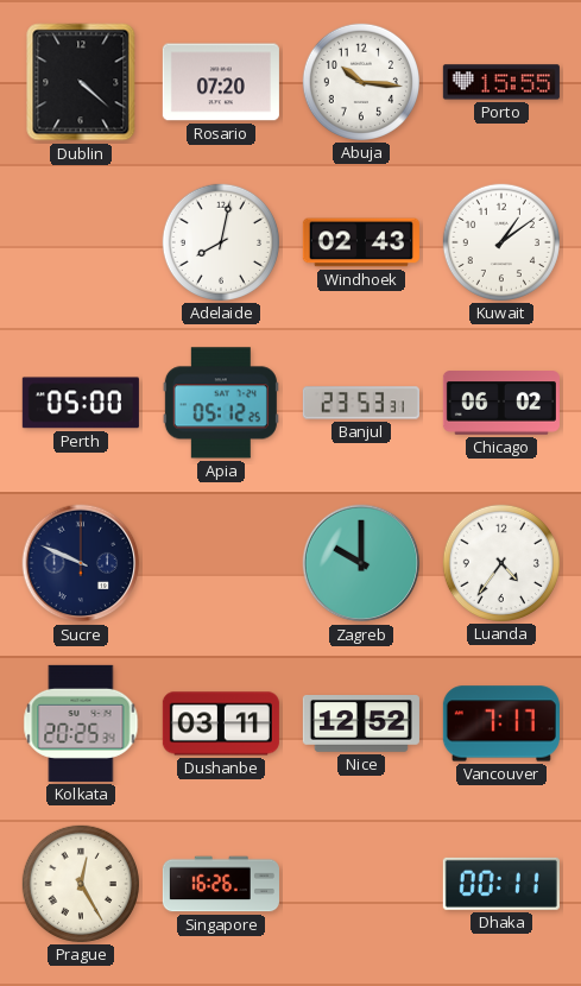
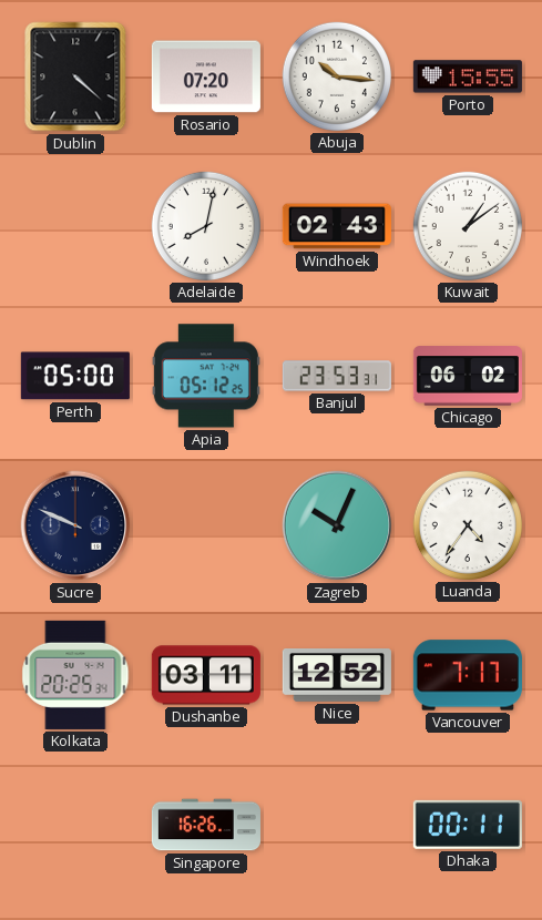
Zagreb: 10:00 -> 10:04
Prague: 12:25 -> none
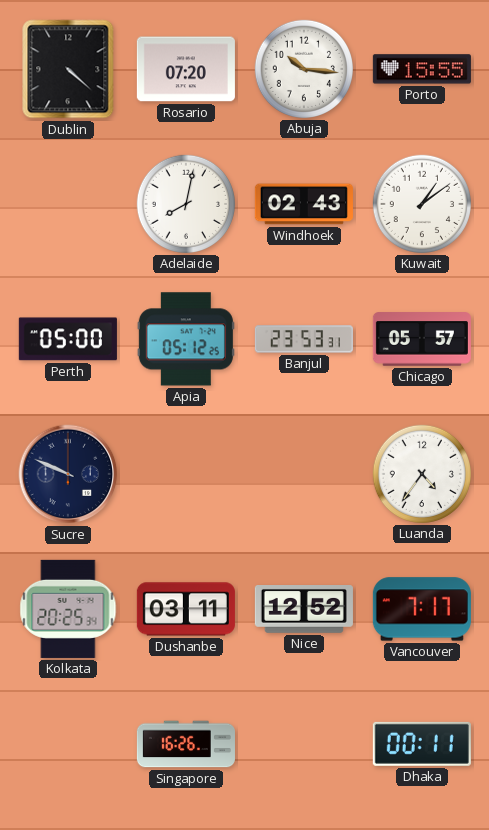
Chicago: 06:02 -> 05:57
Zagreb: 10:04 -> none
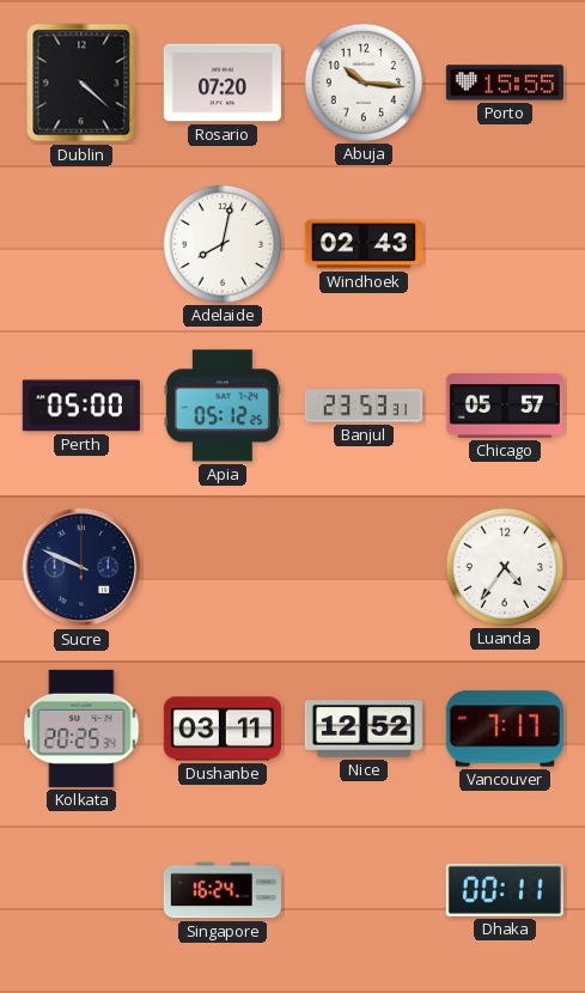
Kuwait: 1:09 -> none
Singapore: 16:26 -> 16:24
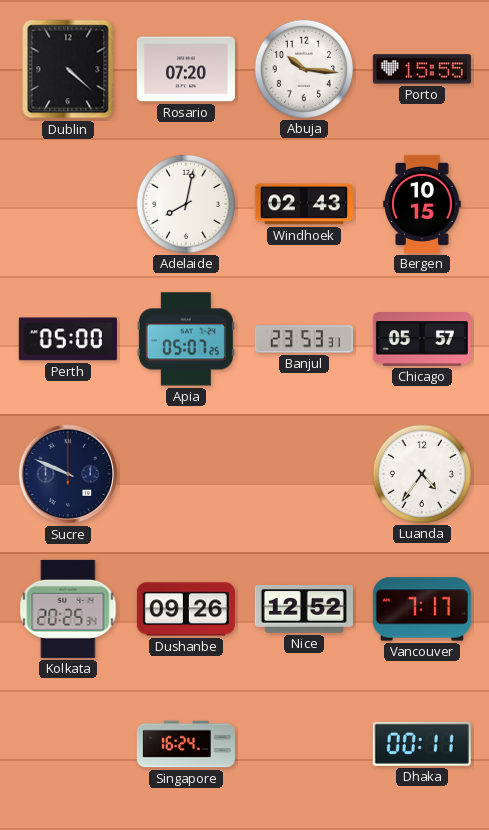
Bergen: none -> 10:15
Apia: 05:12 -> 05:07
Dushanbe: 03:11 -> 09:26
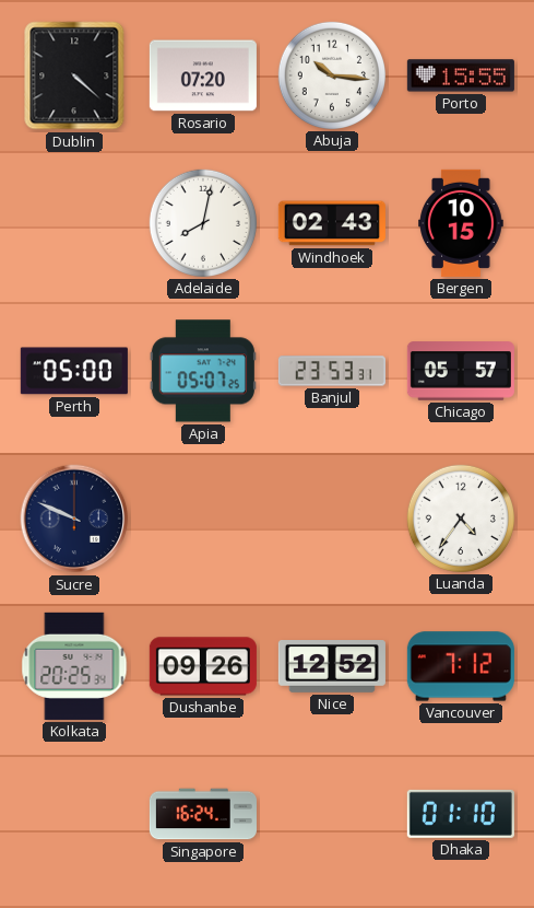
Vancouver: 7:17 -> 7:12
Dhaka: 00:11 -> 01:10
